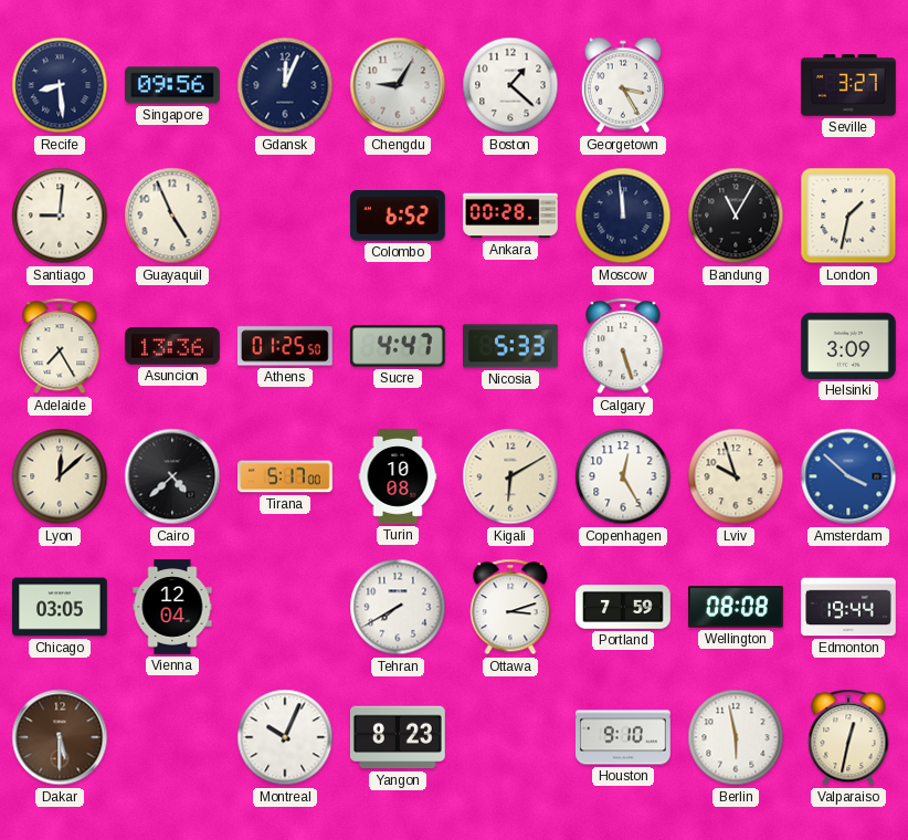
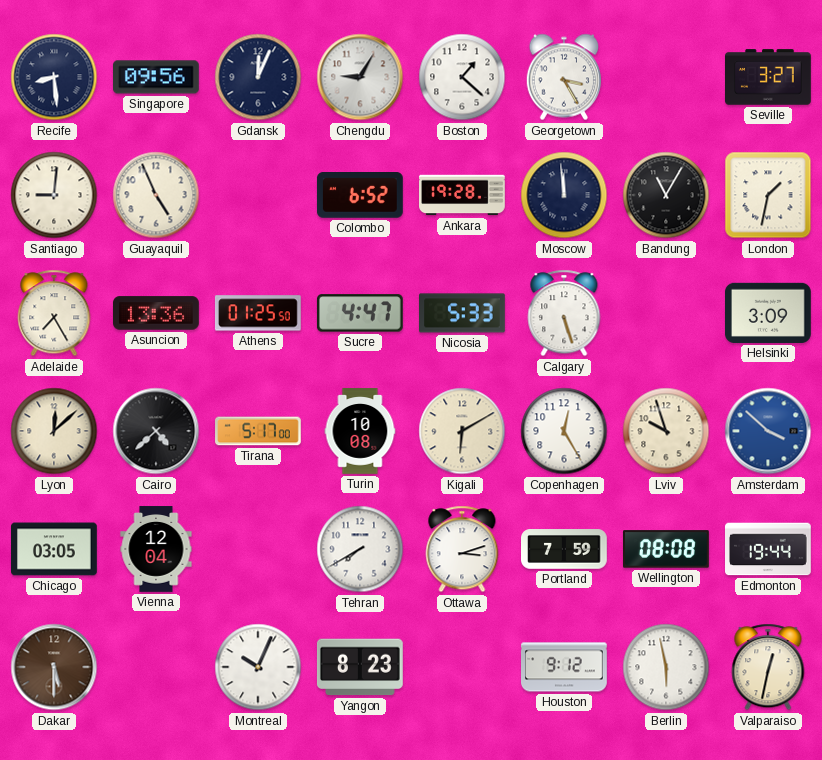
Ankara: 00:28 -> 19:28
Houston: 9:10 -> 9:12
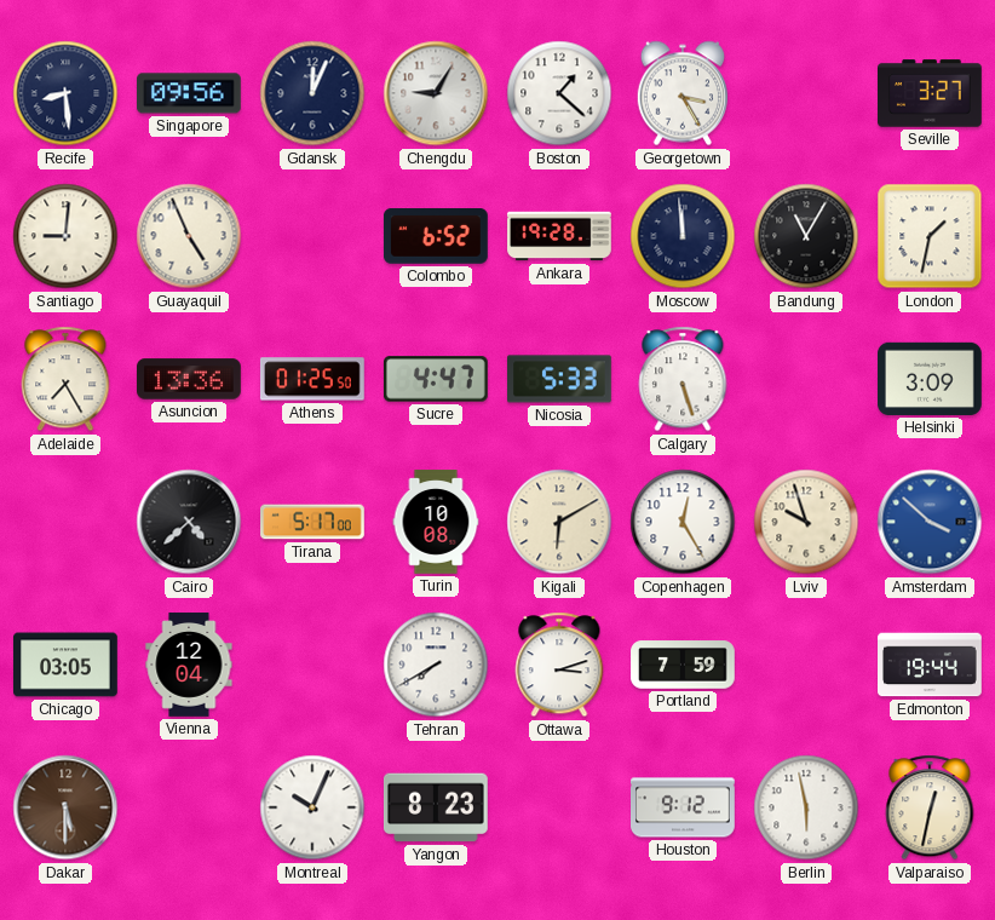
Lyon: 12:08 -> none
Wellington: 08:08 -> none
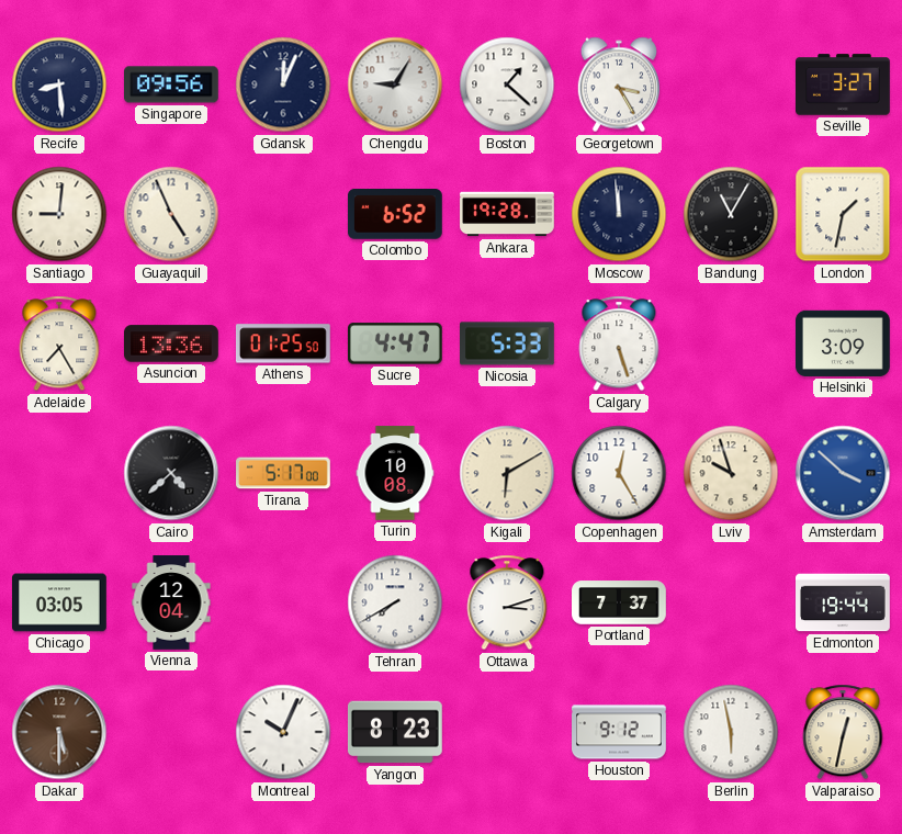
Portland: 7:59 -> 7:37
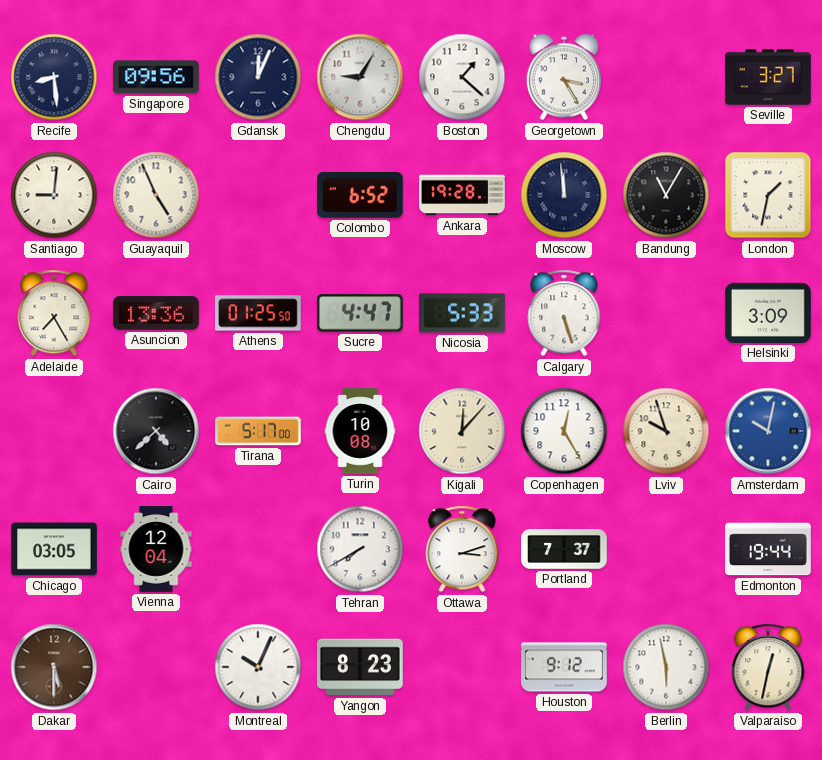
Kigali: 6:10 -> 12:07
Amsterdam: 3:52 -> 10:02
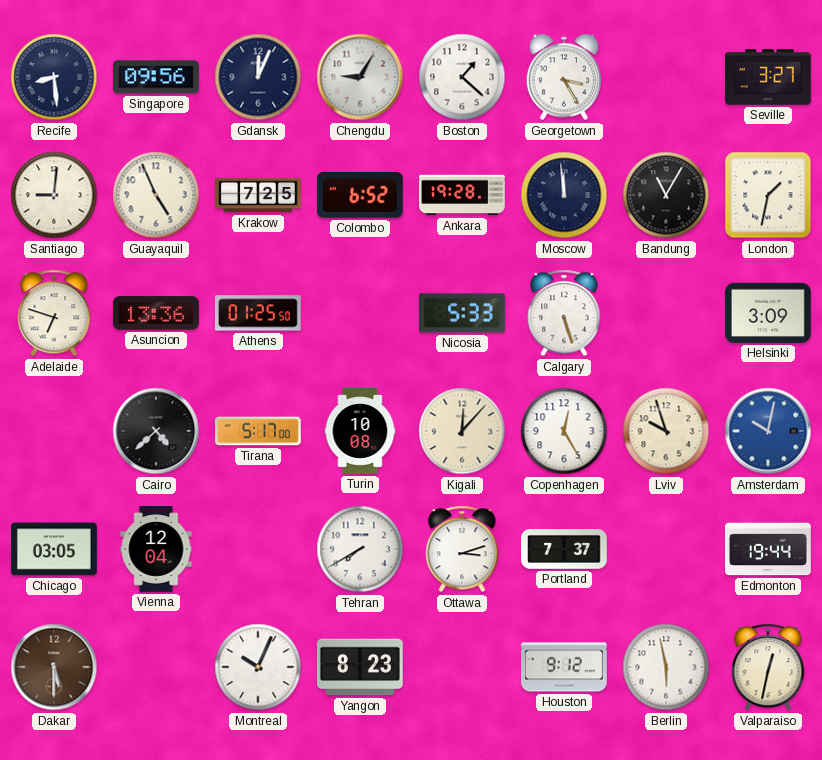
Krakow: none -> 7:25
Adelaide: 7:25 -> 6:48
Sucre: 4:47 -> none
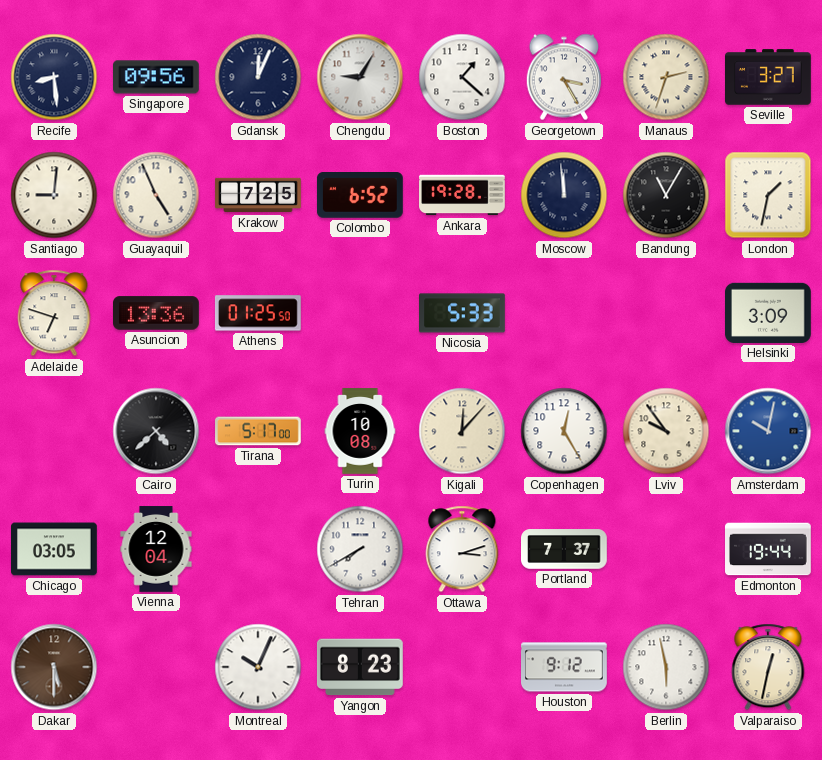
Manaus: none -> 2:33
Calgary: 5:27 -> none
Lviv: 9:57 -> 9:54
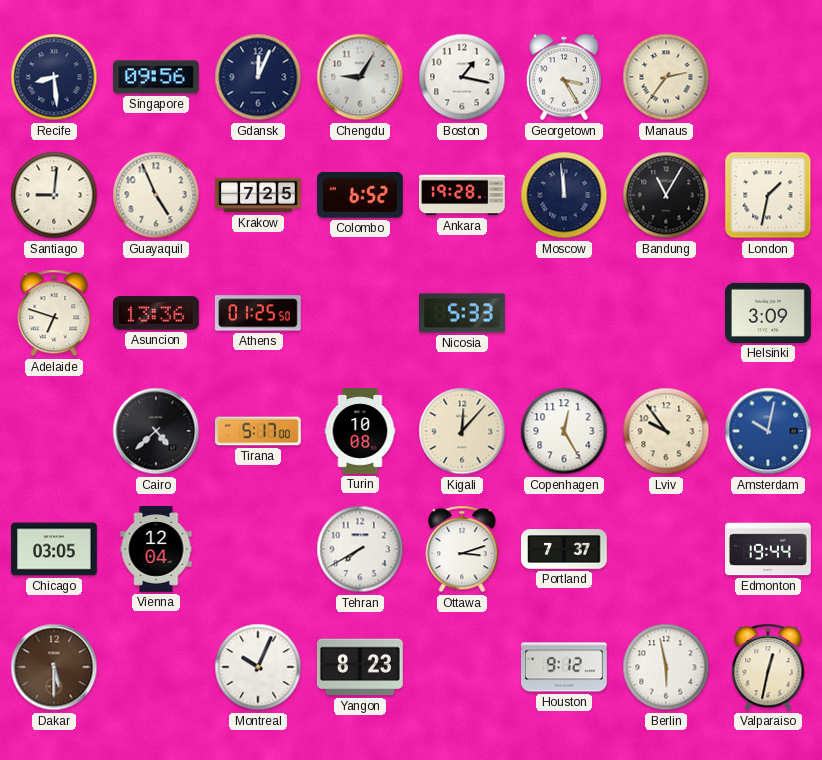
Boston: 1:22 -> 1:17
Manaus: 2:33 -> 2:36
Seville: 3:27 -> none
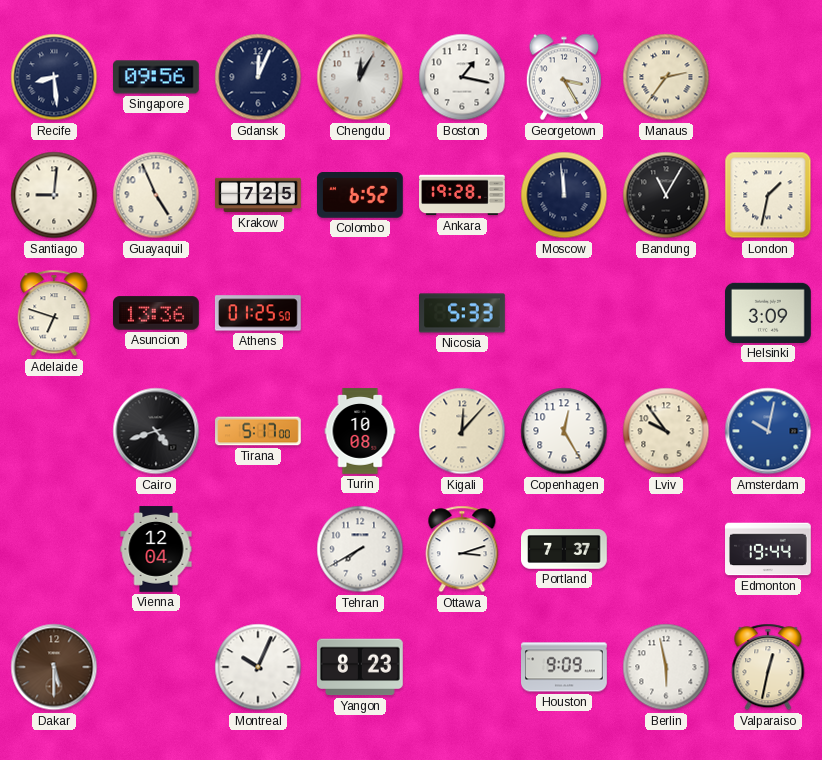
Chengdu: 9:05 -> 12:05
Cairo: 4:38 -> 4:42
Chicago: 03:05 -> none
Houston: 9:12 -> 9:09
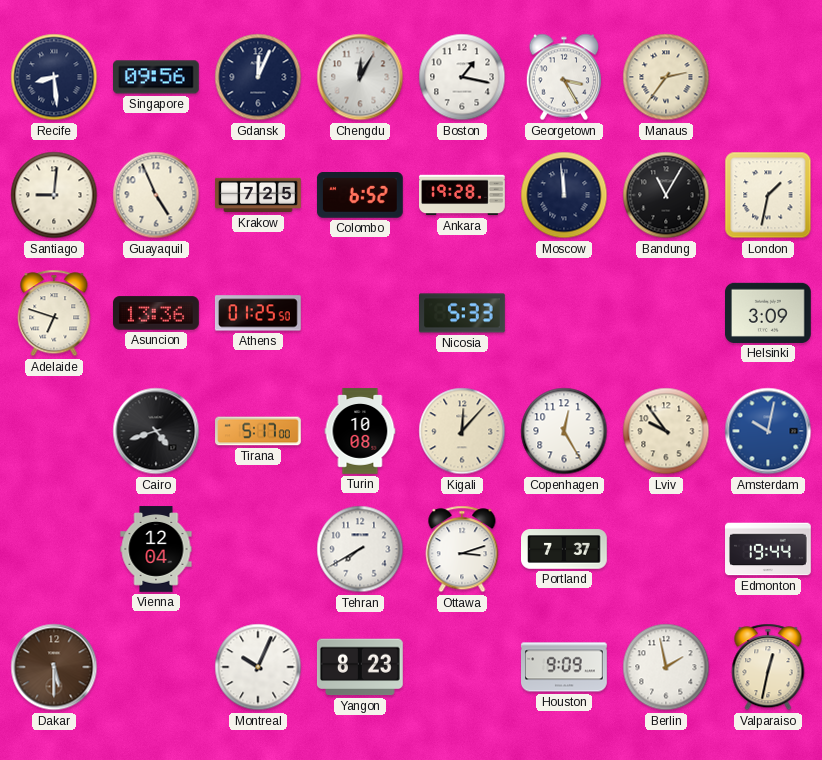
Berlin: 5:58 -> 1:58
